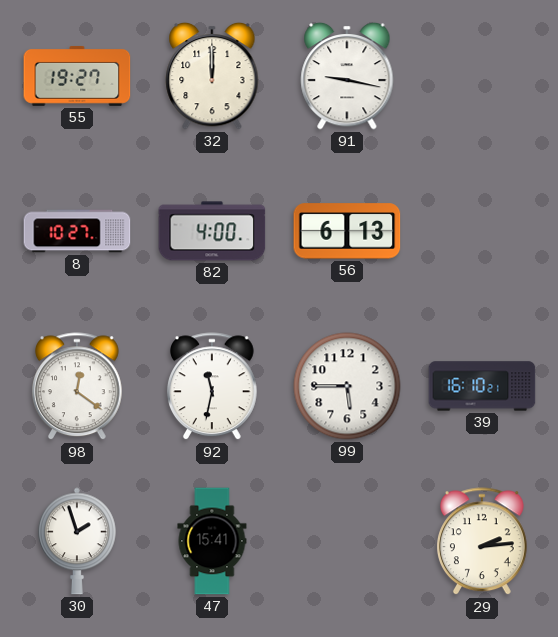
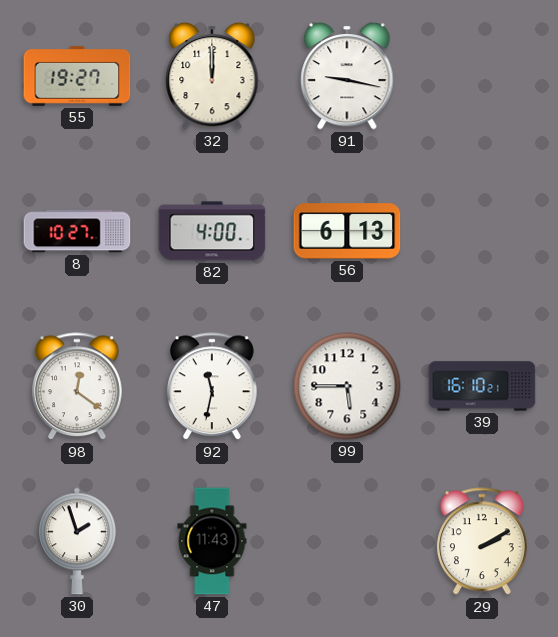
47: 15:41 -> 11:43
29: 2:14 -> 2:10
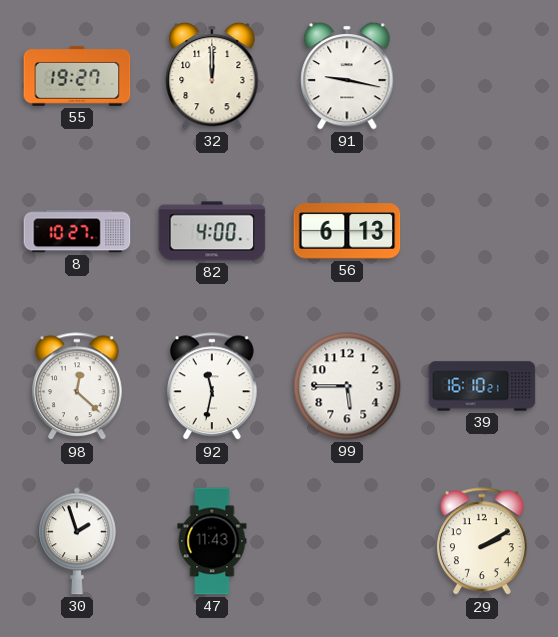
98: 12:21 -> 12:22
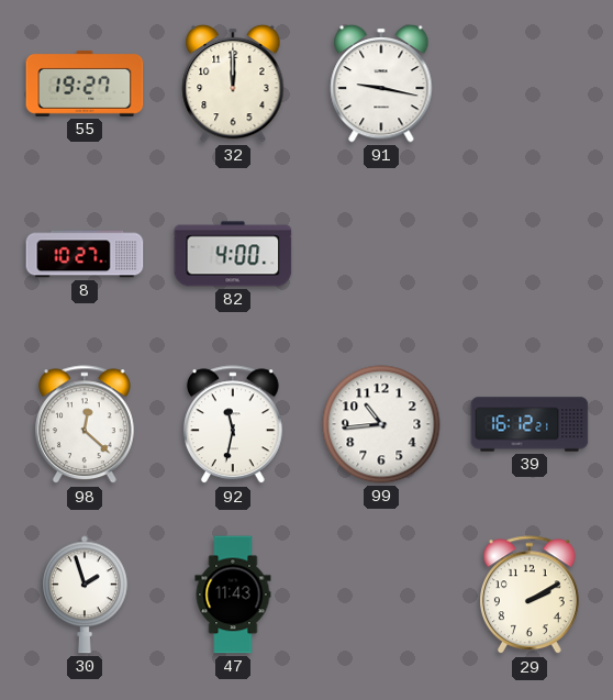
56: 6:13 -> none
99: 5:45 -> 10:44
39: 16:10 -> 16:12
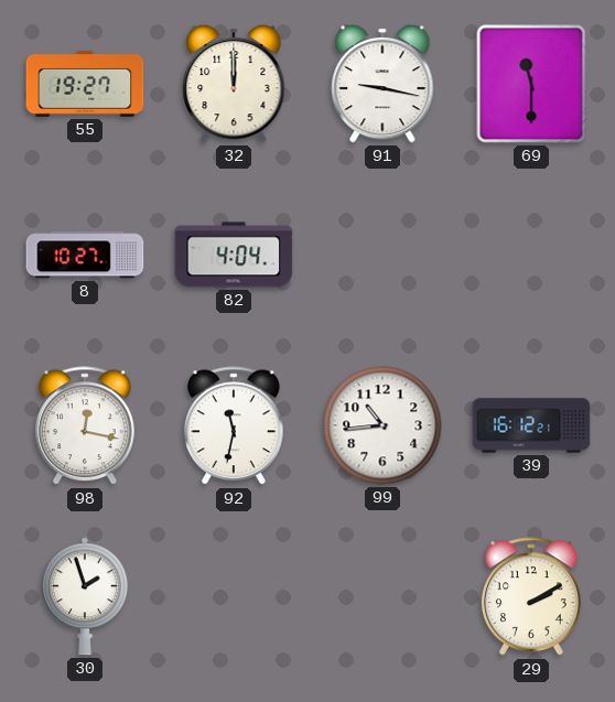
69: none -> 11:30
82: 4:00 -> 4:04
98: 12:22 -> 12:17
47: 11:43 -> none
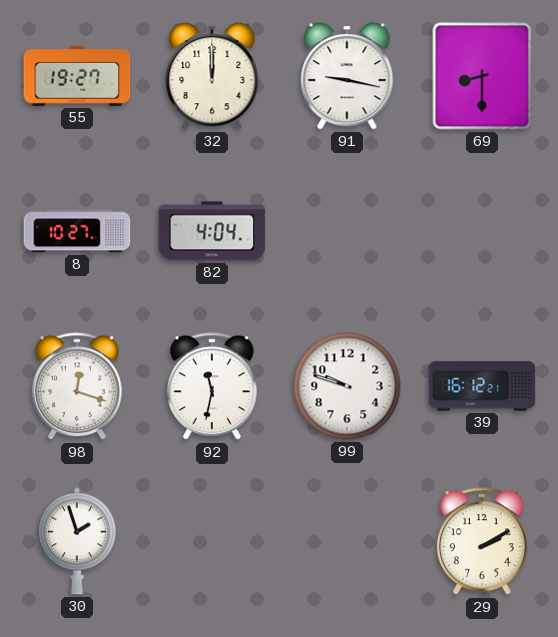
69: 11:30 -> 8:30
98: 12:17 -> 12:18
99: 10:44 -> 9:48
